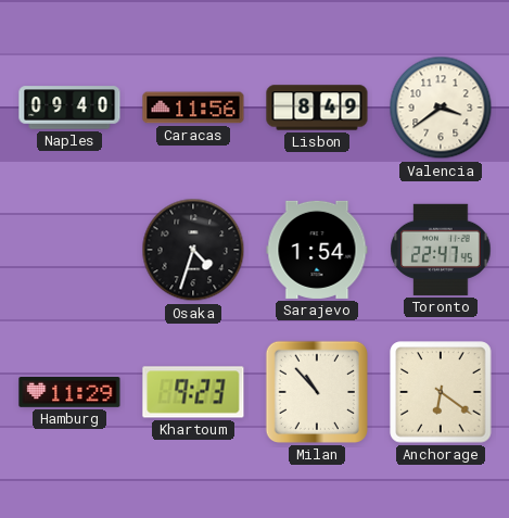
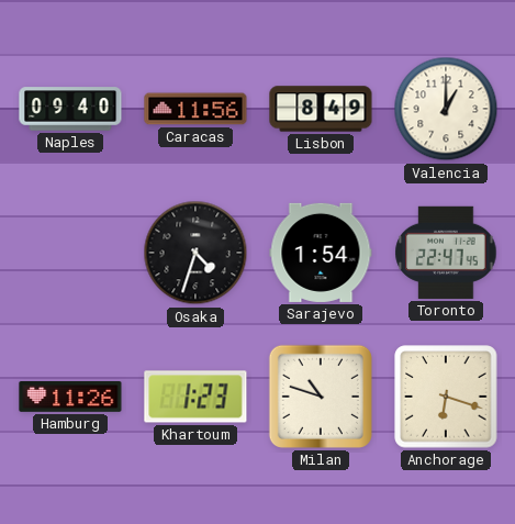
Valencia: 3:39 -> 1:00
Hamburg: 11:29 -> 11:26
Khartoum: 9:23 -> 1:23
Milan: 10:53 -> 10:48
Anchorage: 6:21 -> 6:18
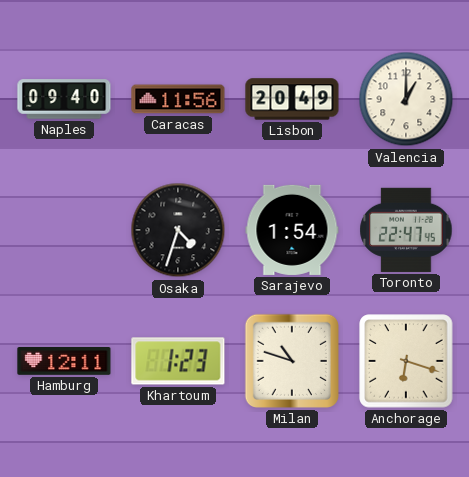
Lisbon: 8:49 -> 20:49
Hamburg: 11:26 -> 12:11
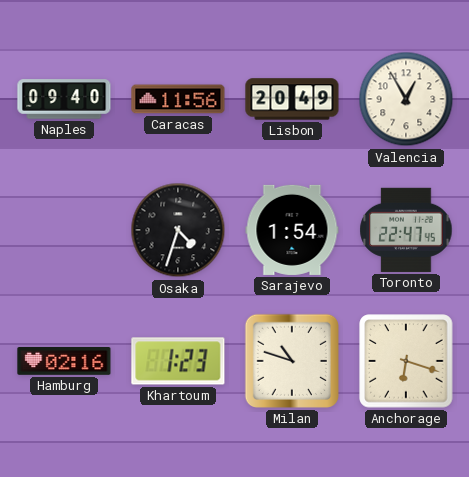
Valencia: 1:00 -> 12:55
Hamburg: 12:11 -> 02:16
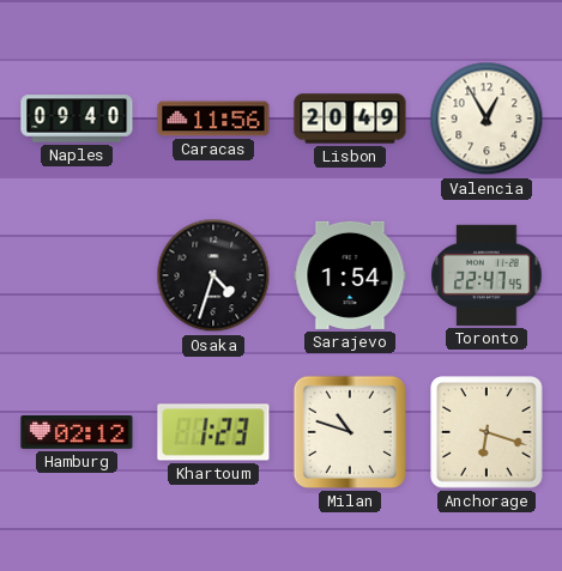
Hamburg: 02:16 -> 02:12
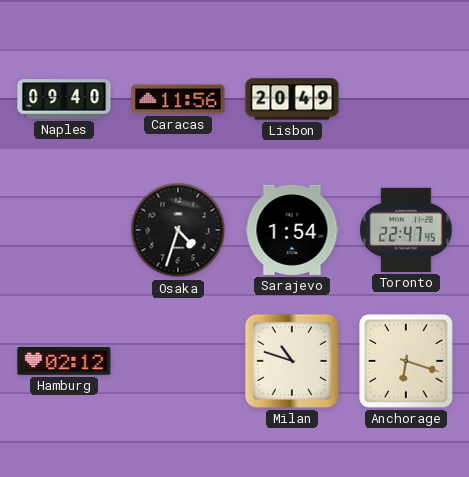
Valencia: 12:55 -> none
Khartoum: 1:23 -> none
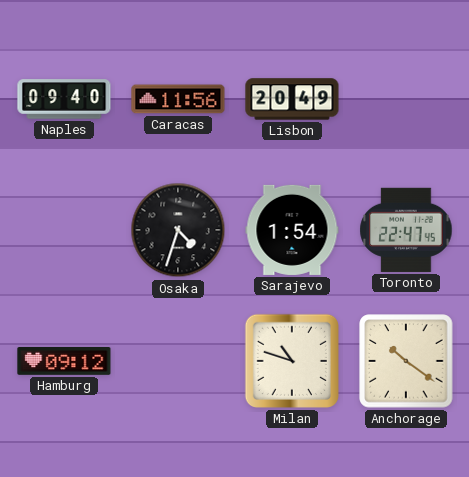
Hamburg: 02:12 -> 09:12
Anchorage: 6:18 -> 10:21
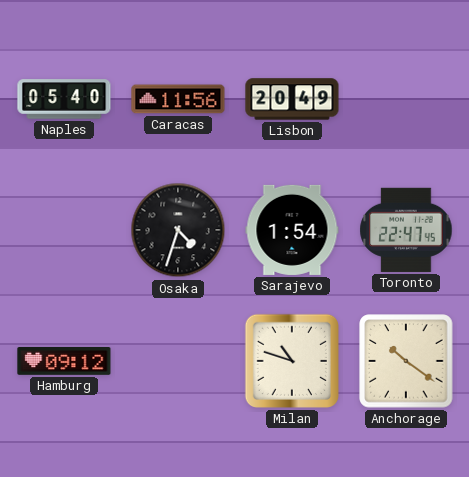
Naples: 09:40 -> 05:40
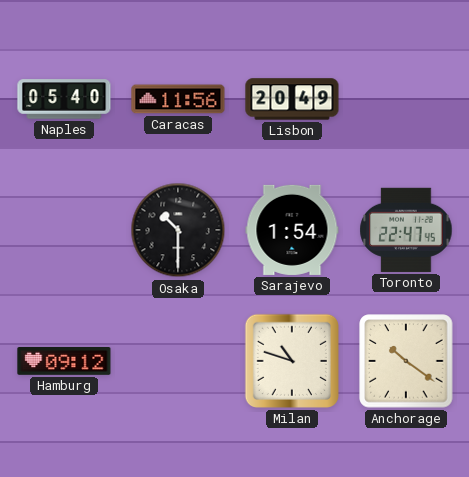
Osaka: 4:33 -> 10:30
